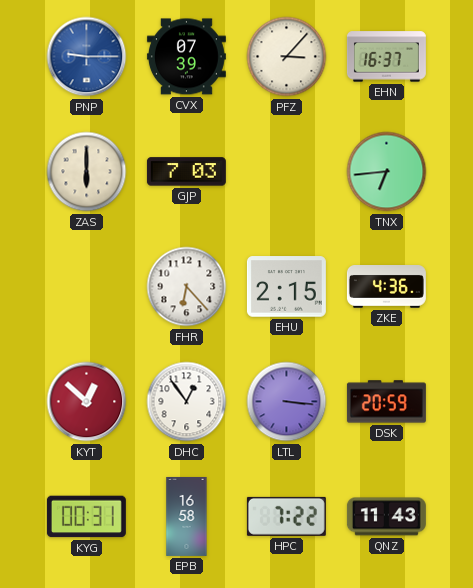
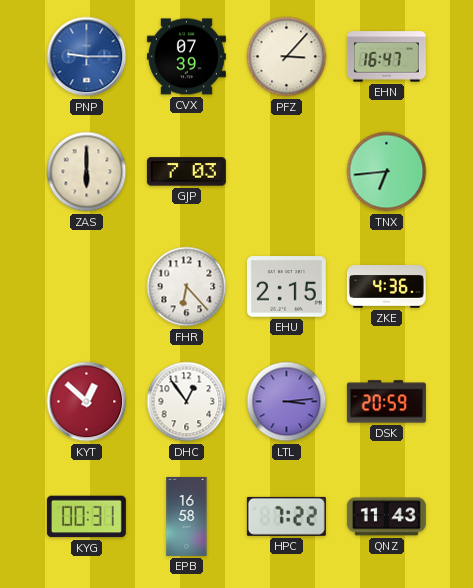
EHN: 16:37 -> 16:47
LTL: 3:16 -> 3:14
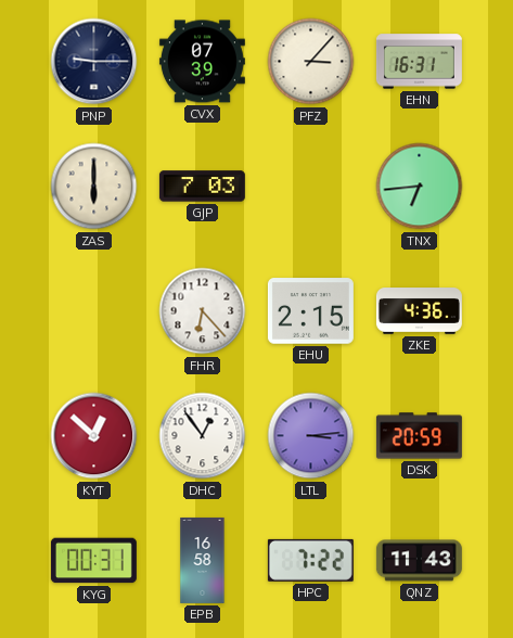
PNP dial: blue -> navy
EHN: 16:47 -> 16:31
